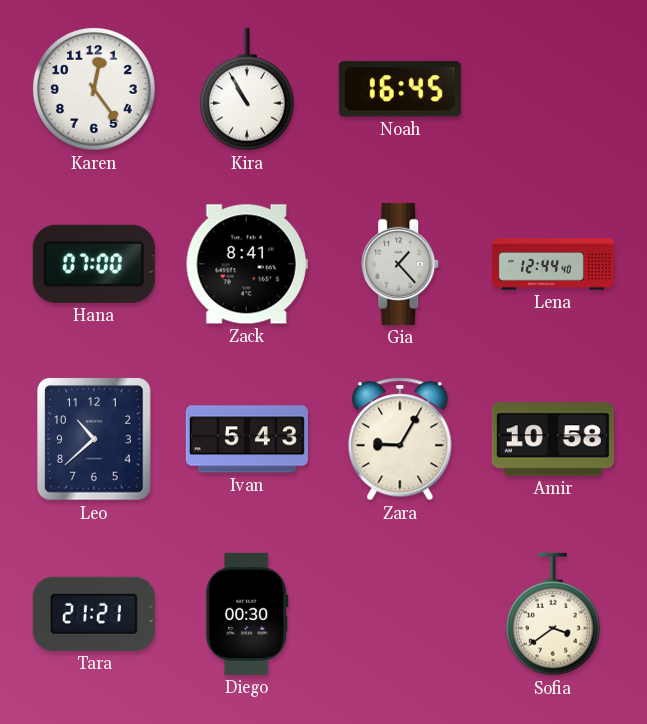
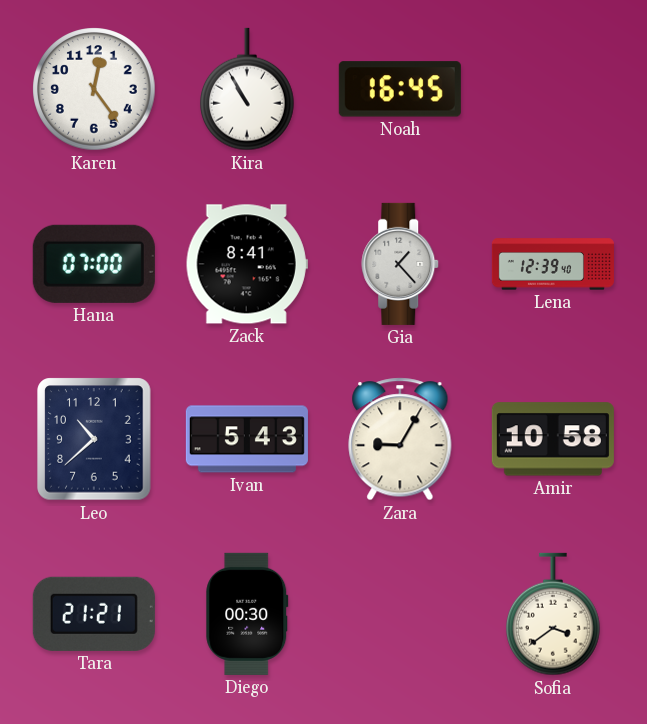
Lena: 12:44 -> 12:39
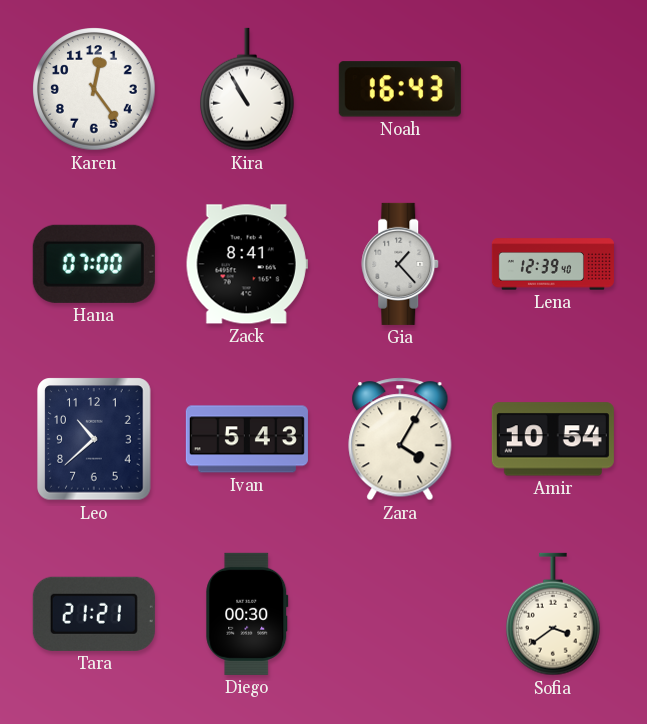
Noah: 16:45 -> 16:43
Zara: 9:05 -> 4:05
Amir: 10:58 -> 10:54
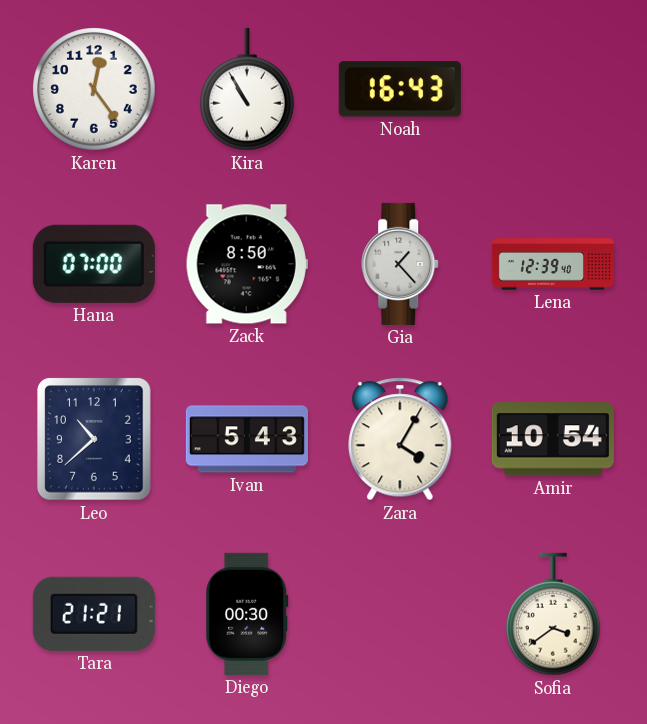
Zack: 8:41 -> 8:50
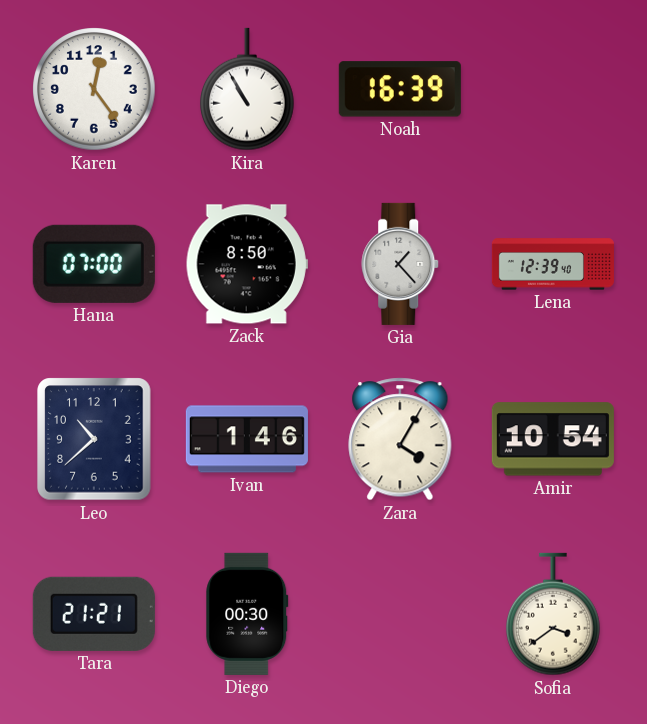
Noah: 16:43 -> 16:39
Ivan: 5:43 -> 1:46
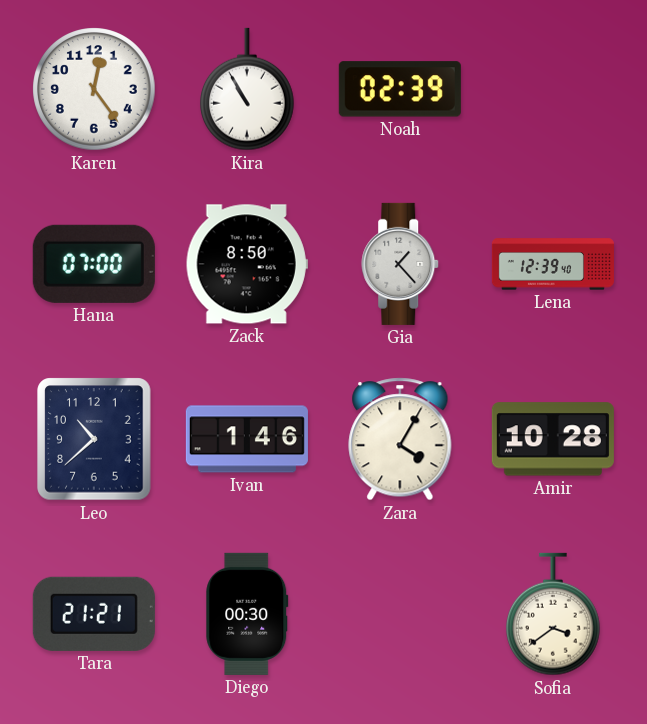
Noah: 16:39 -> 02:39
Amir: 10:54 -> 10:28
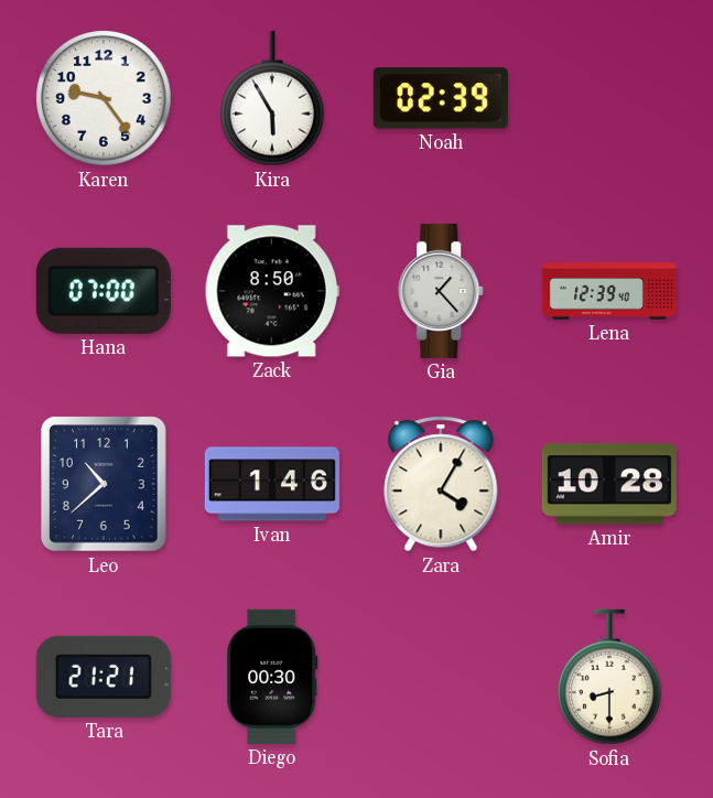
Karen: 12:24 -> 9:24
Kira: 10:55 -> 5:55
Sofia: 3:39 -> 8:30
